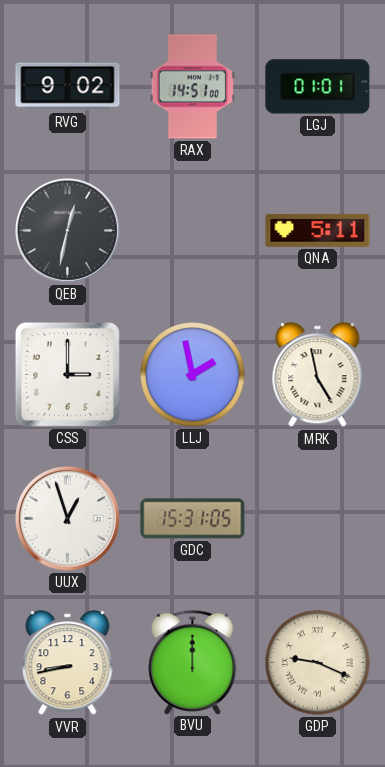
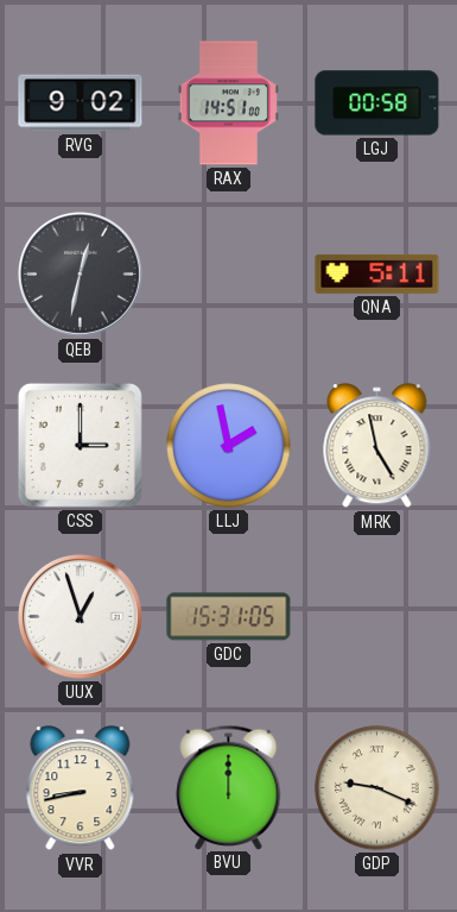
LGJ: 01:01 -> 00:58
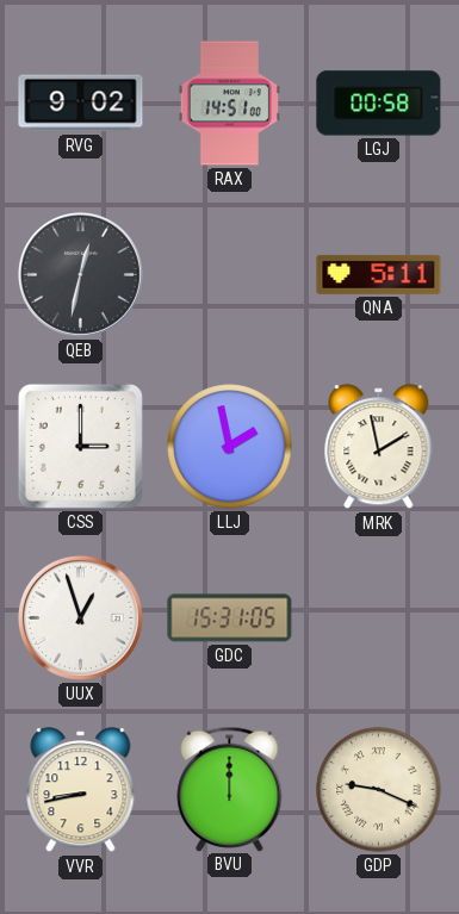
MRK: 4:58 -> 1:58
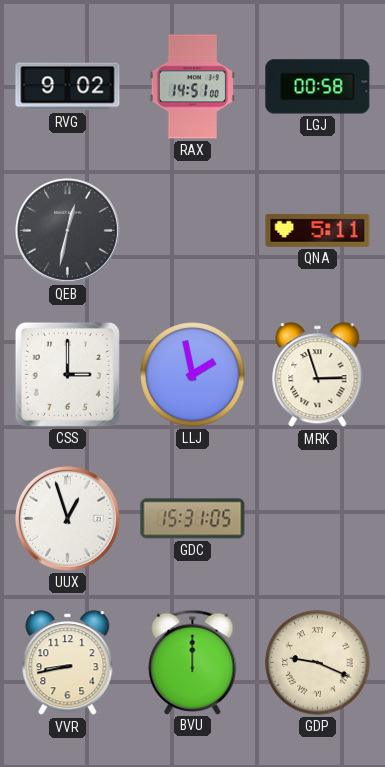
MRK: 1:58 -> 2:57
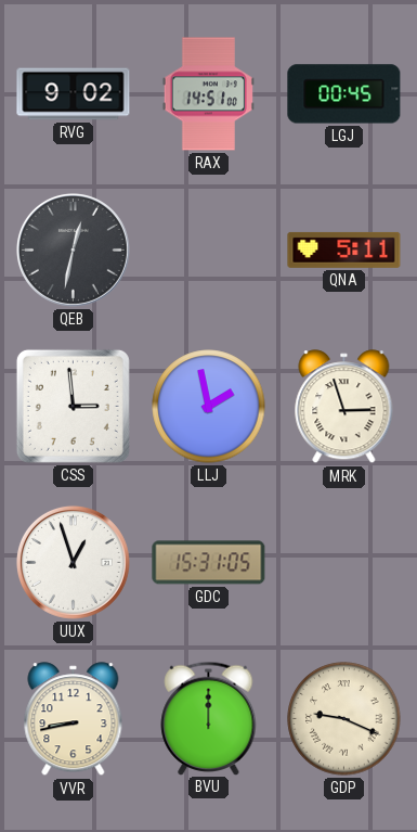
LGJ: 00:58 -> 00:45
CSS: 3:00 -> 2:59
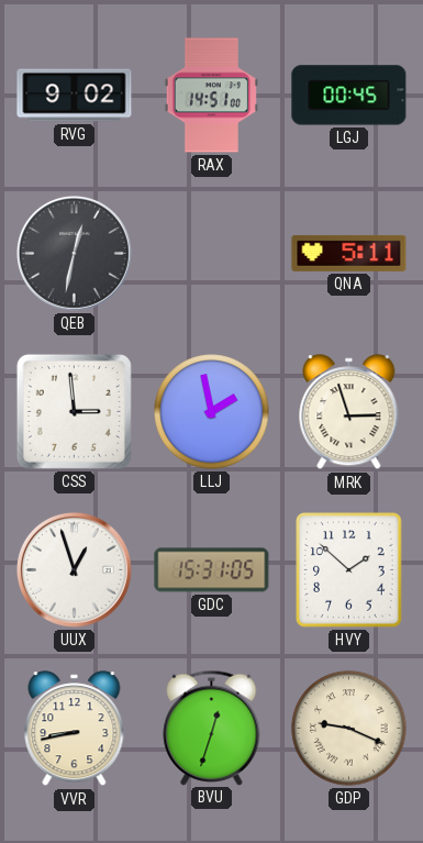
HVY: none -> 1:52
BVU: 12:00 -> 12:33
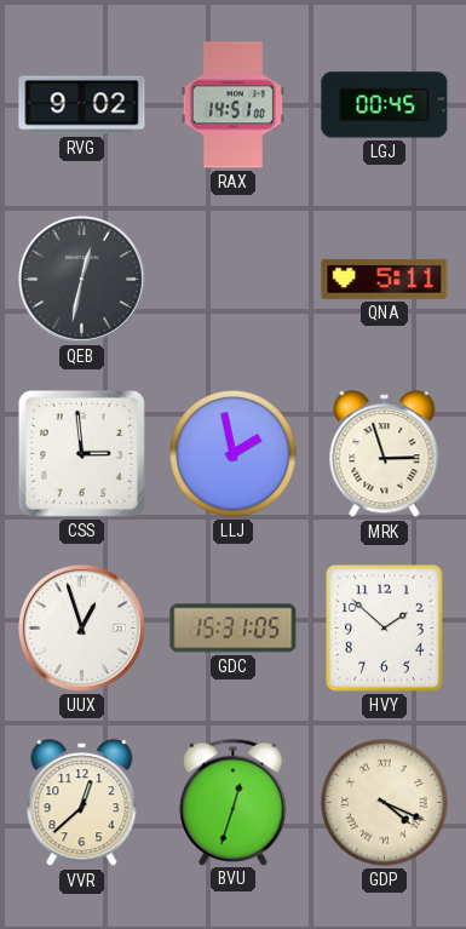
VVR: 8:43 -> 12:38
GDP: 9:19 -> 4:19
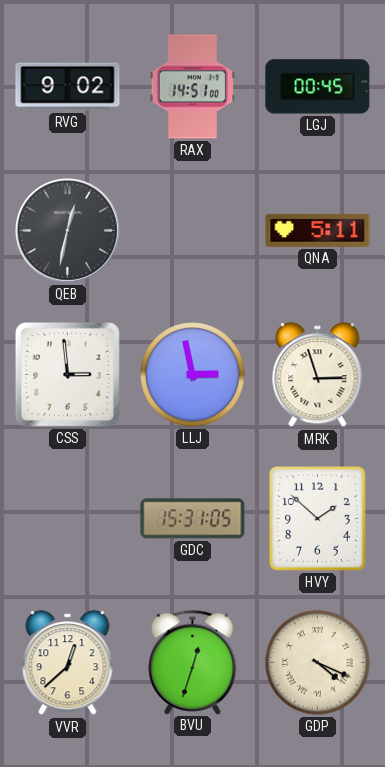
LLJ: 1:58 -> 2:58
UUX: 12:57 -> none
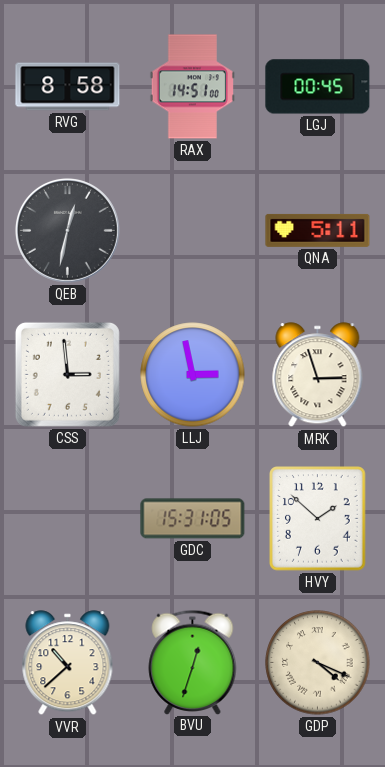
RVG: 9:02 -> 8:58
VVR: 12:38 -> 10:38
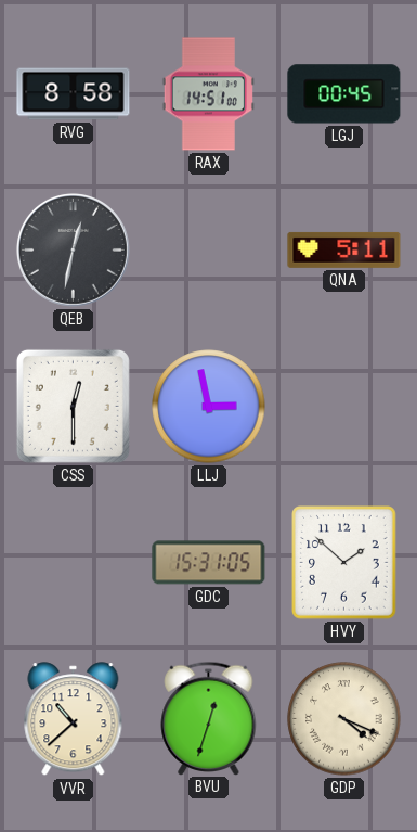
CSS: 2:59 -> 12:30
MRK: 2:57 -> none
